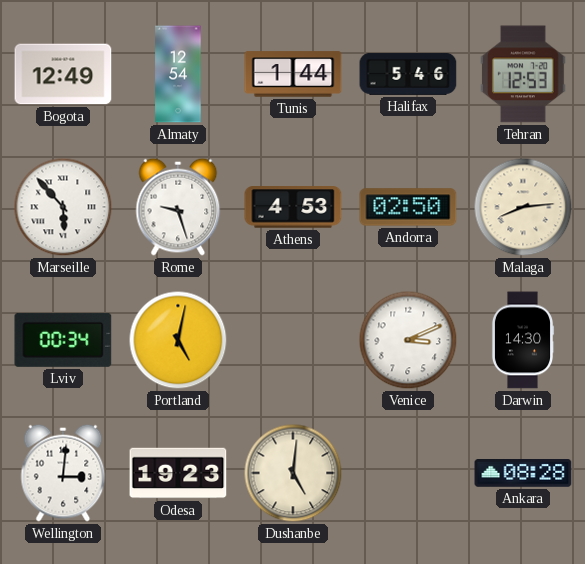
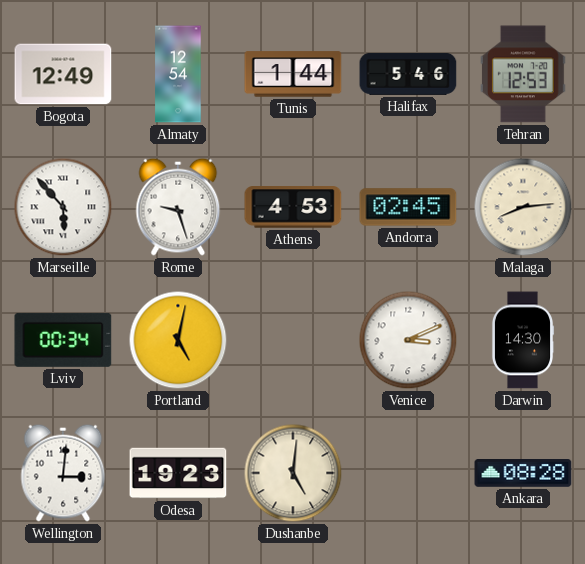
Andorra: 02:50 -> 02:45
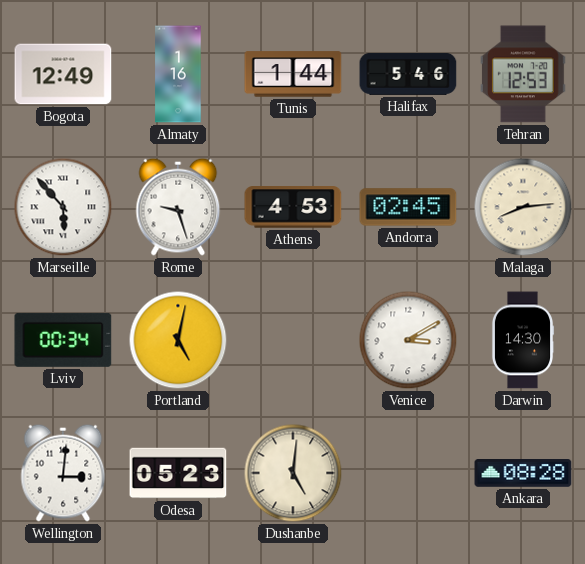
Almaty: 12:54 -> 1:16
Venice: 3:11 -> 3:10
Odesa: 19:23 -> 05:23
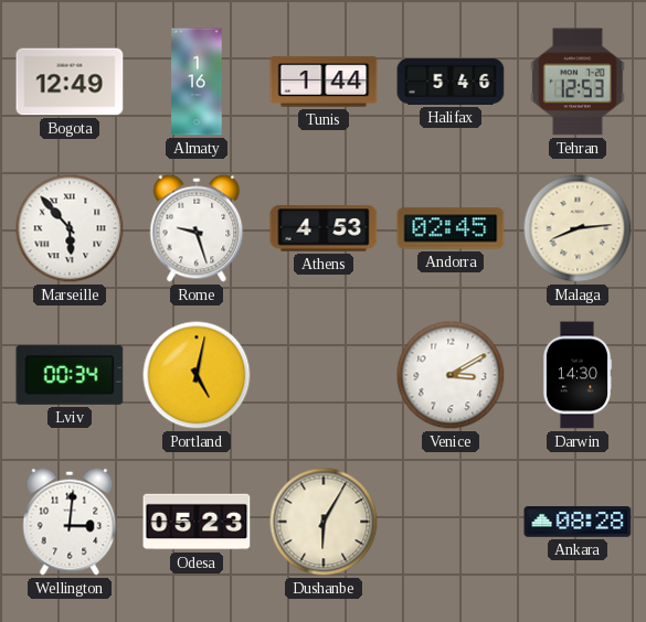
Dushanbe: 5:01 -> 6:05
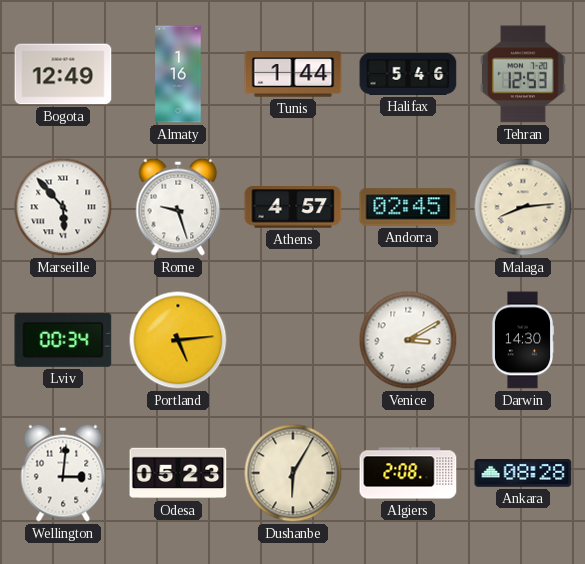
Athens: 4:53 -> 4:57
Portland: 5:02 -> 5:14
Algiers: none -> 2:08
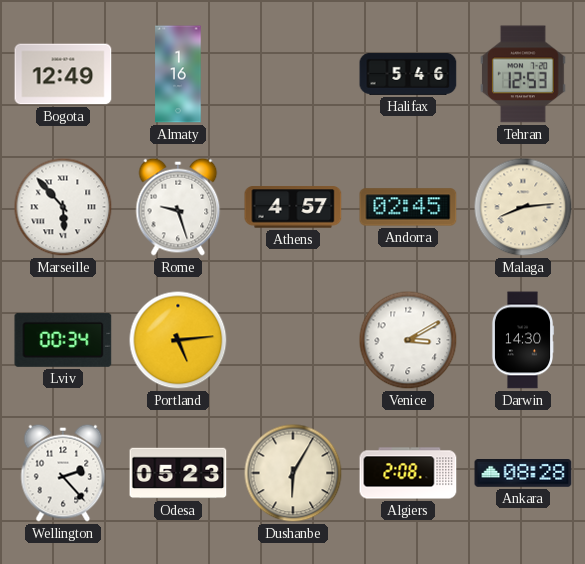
Tunis: 1:44 -> none
Wellington: 3:01 -> 2:23
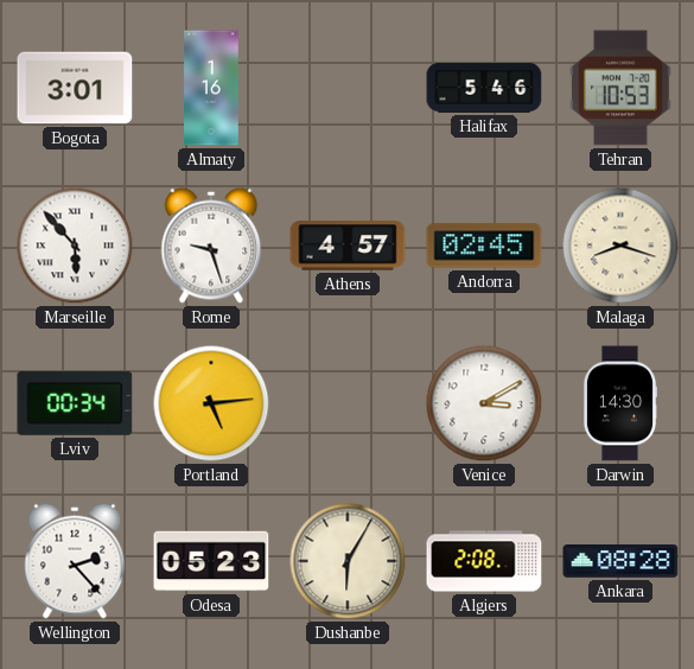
Bogota: 12:49 -> 3:01
Tehran: 12:53 -> 10:53
Malaga: 8:14 -> 8:18
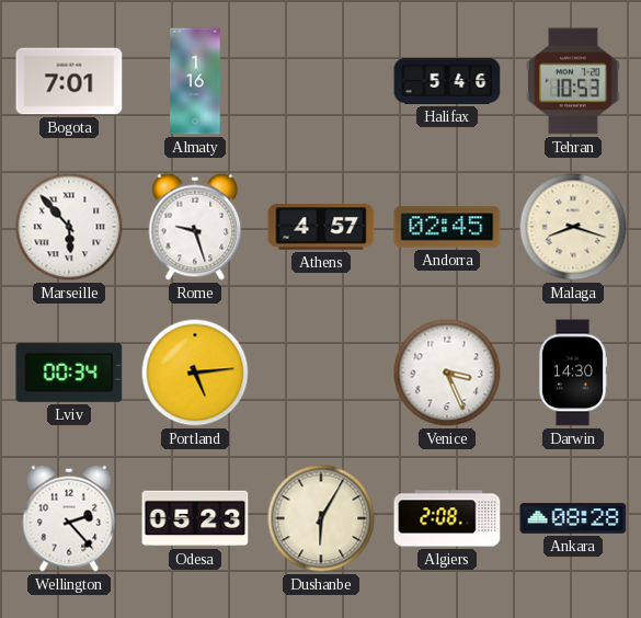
Bogota: 3:01 -> 7:01
Venice: 3:10 -> 3:26
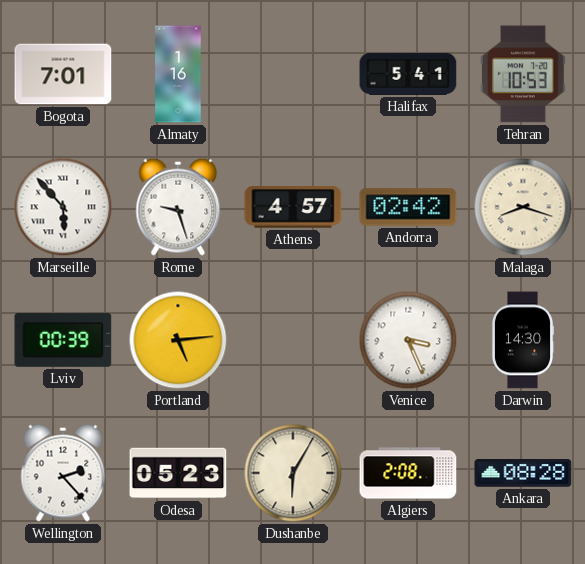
Halifax: 5:46 -> 5:41
Andorra: 02:45 -> 02:42
Lviv: 00:34 -> 00:39
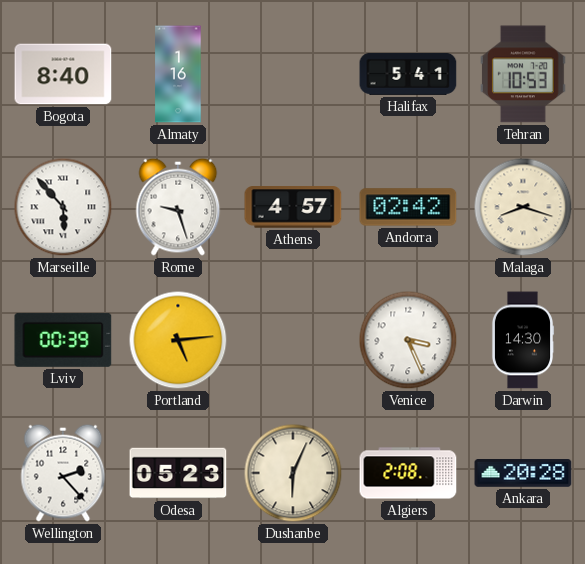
Bogota: 7:01 -> 8:40
Dushanbe: 6:05 -> 6:04
Ankara: 08:28 -> 20:28
